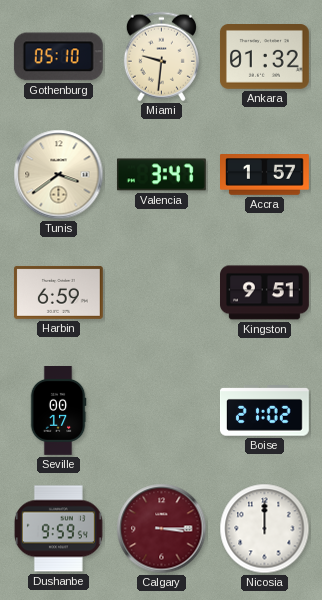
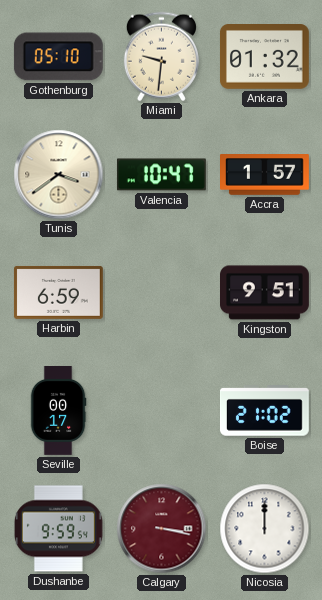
Valencia: 3:47 -> 10:47
Calgary: 3:15 -> 3:17
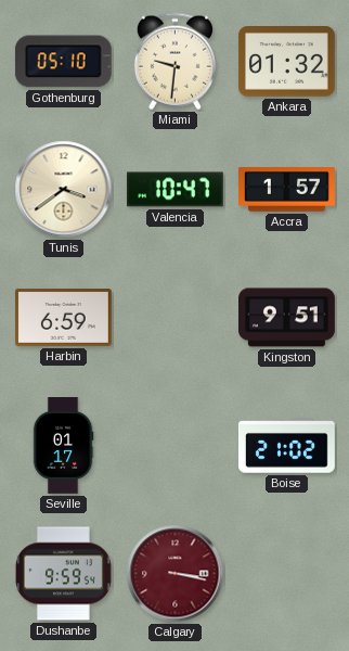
Seville: 00:17 -> 01:17
Nicosia: 12:00 -> none
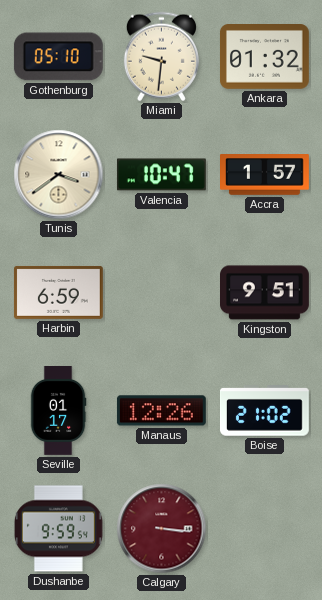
Manaus: none -> 12:26
Calgary: 3:17 -> 3:16
